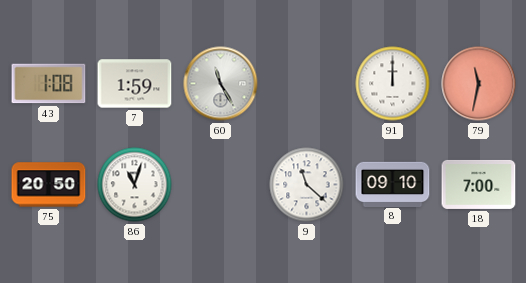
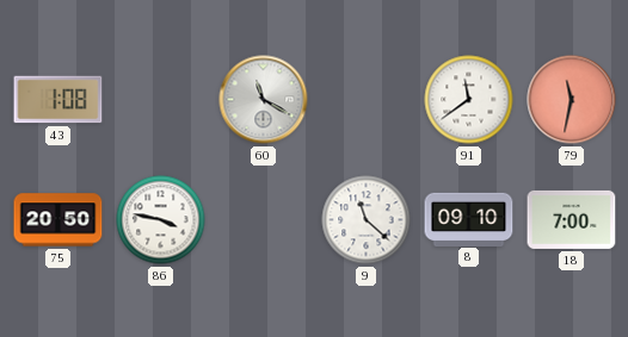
7: 1:59 -> none
60: 11:25 -> 11:20
91: 12:00 -> 11:39
86: 11:03 -> 3:47
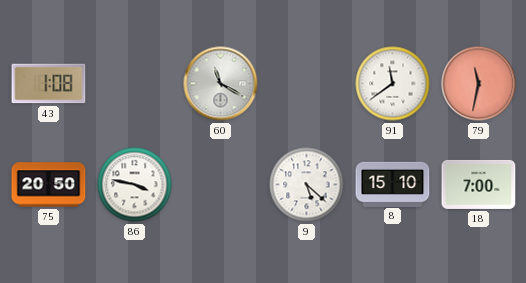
9: 11:22 -> 5:22
8: 09:10 -> 15:10
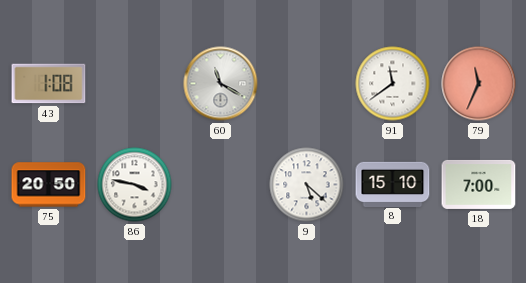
79: 11:32 -> 11:34
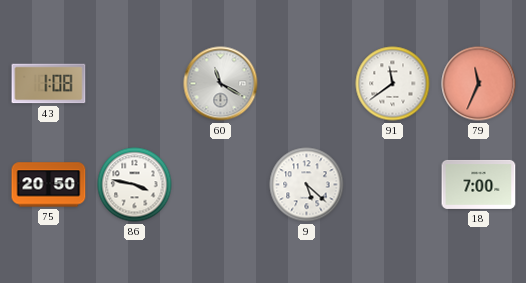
8: 15:10 -> none
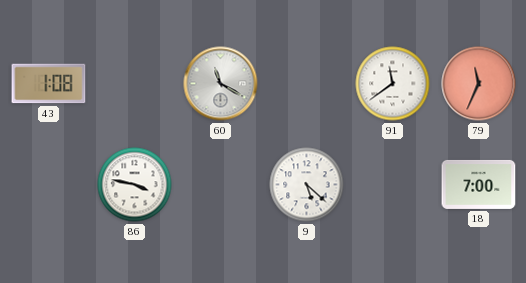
75: 20:50 -> none
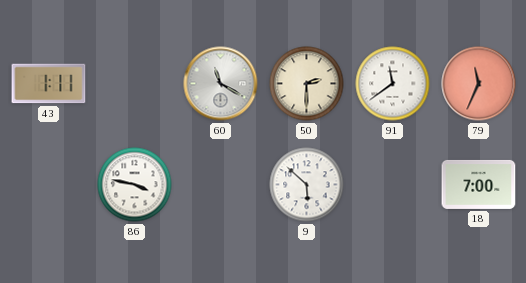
43: 1:08 -> 1:11
50: none -> 2:30
9: 5:22 -> 5:52
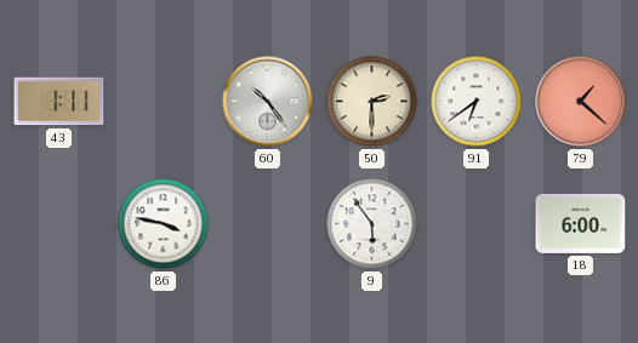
60: 11:20 -> 10:24
91: 11:39 -> 6:39
79: 11:34 -> 1:22
9: 5:52 -> 5:54
18: 7:00 -> 6:00
